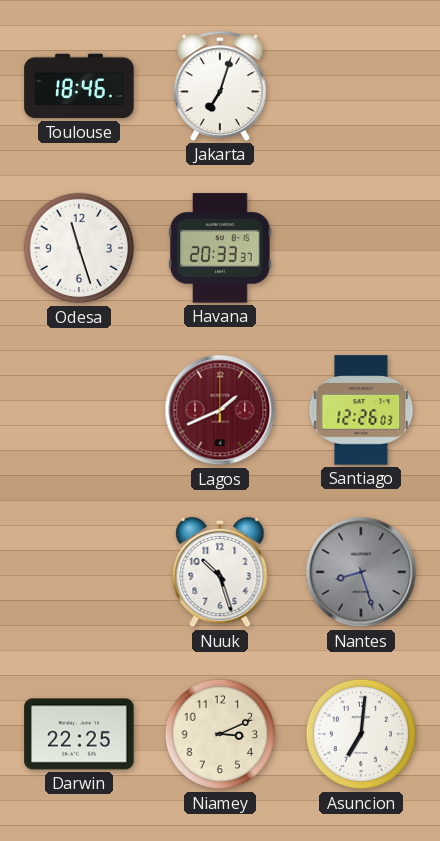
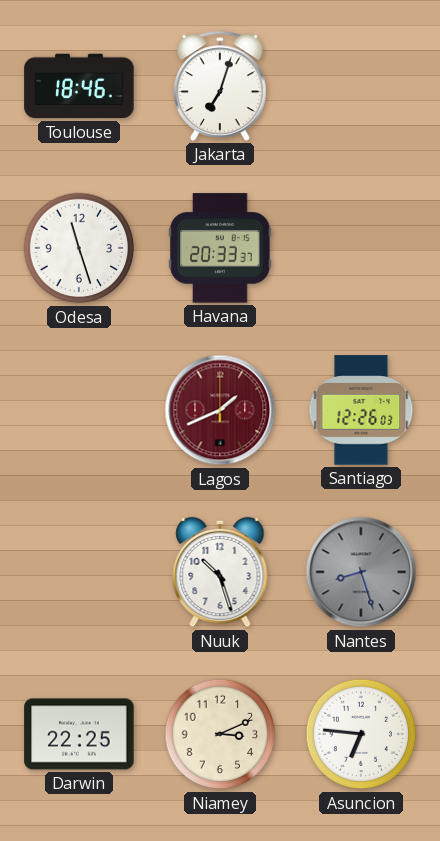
Asuncion: 7:01 -> 6:46
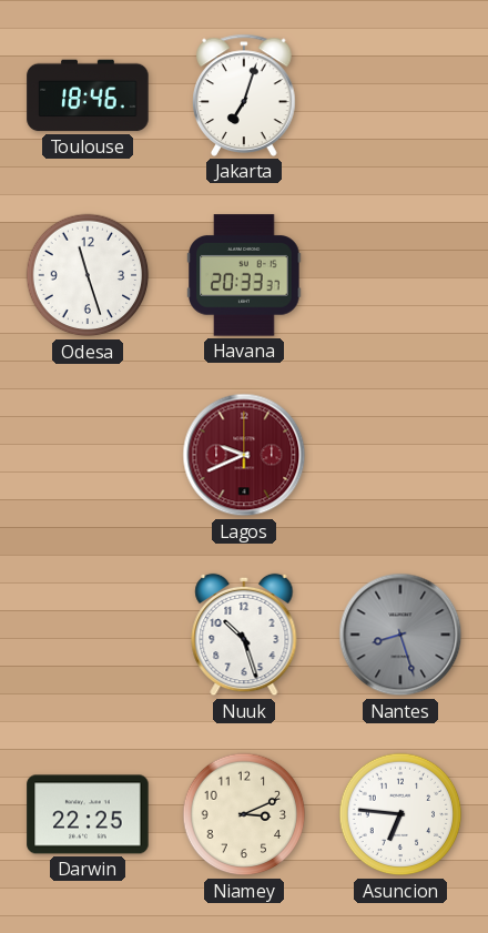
Lagos: 1:41 -> 9:41
Santiago: 12:26 -> none
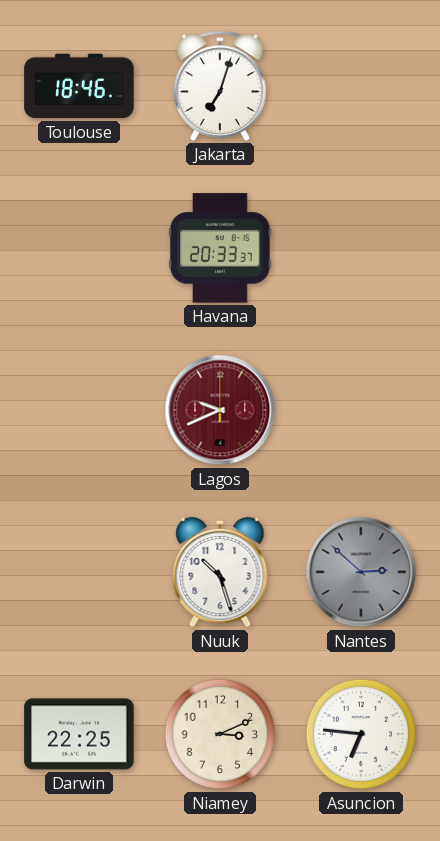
Odesa: 11:27 -> none
Nantes: 8:27 -> 2:52
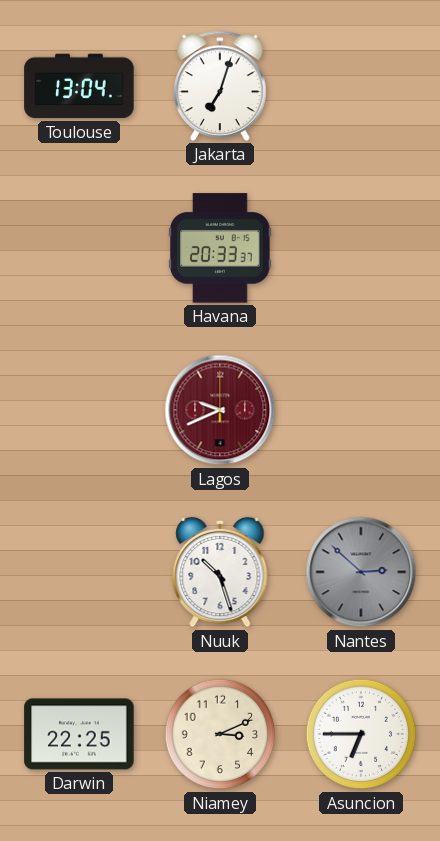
Toulouse: 18:46 -> 13:04
Asuncion: 6:46 -> 6:45
